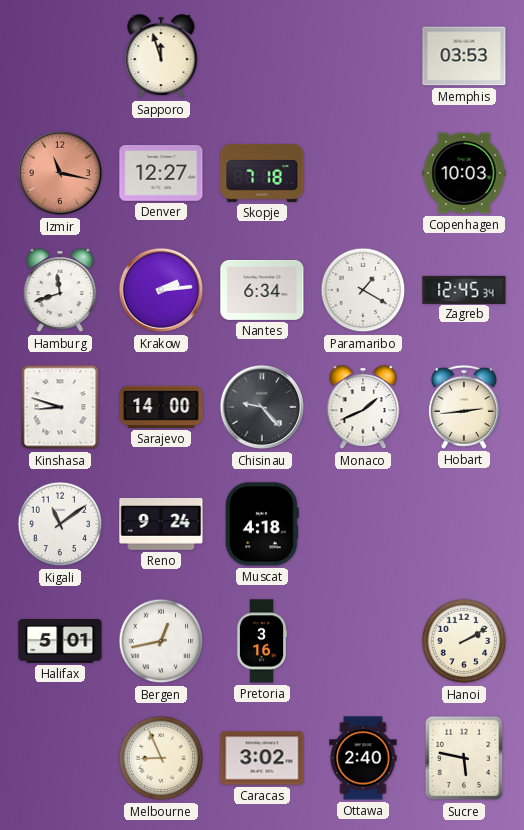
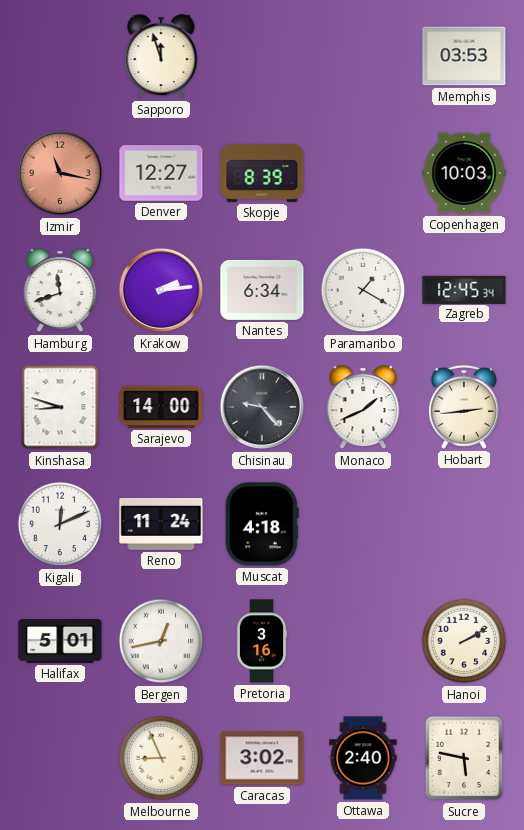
Skopje: 7:18 -> 8:39
Kigali: 11:09 -> 12:11
Reno: 9:24 -> 11:24
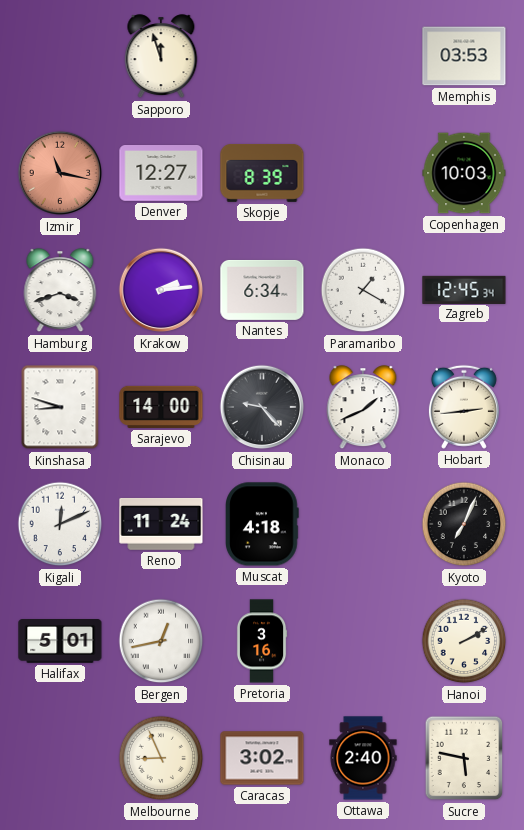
Hamburg: 11:42 -> 3:42
Kyoto: none -> 7:04
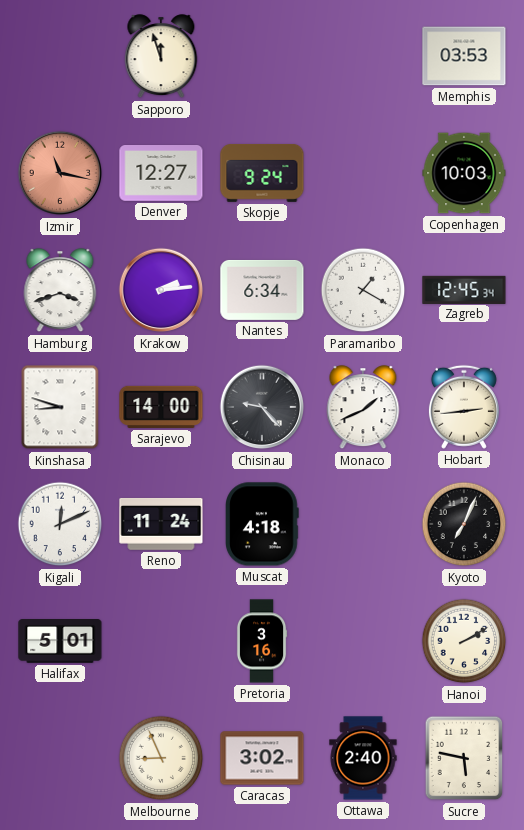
Skopje: 8:39 -> 9:24
Bergen: 12:43 -> none
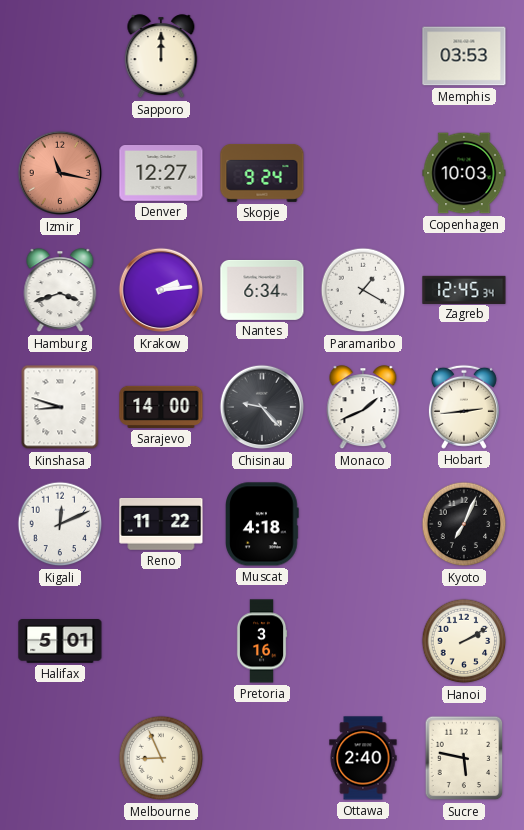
Sapporo: 11:57 -> 12:00
Reno: 11:24 -> 11:22
Caracas: 3:02 -> none
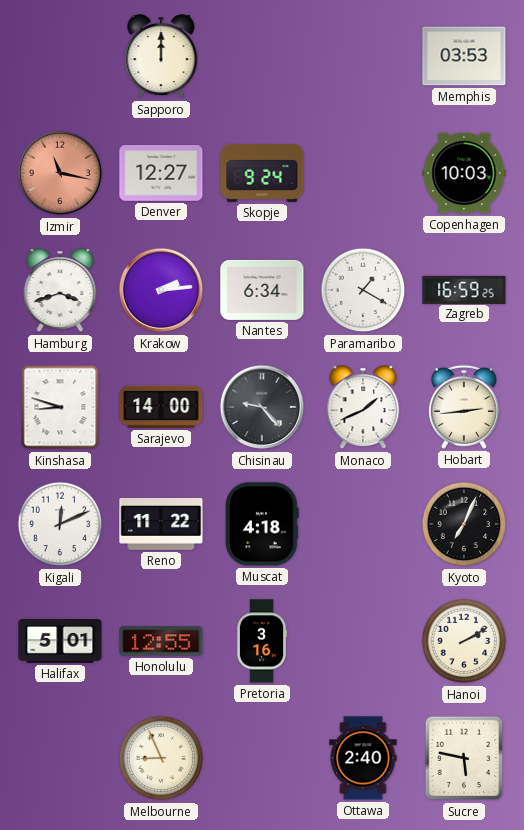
Zagreb: 12:45 -> 16:59
Honolulu: none -> 12:55
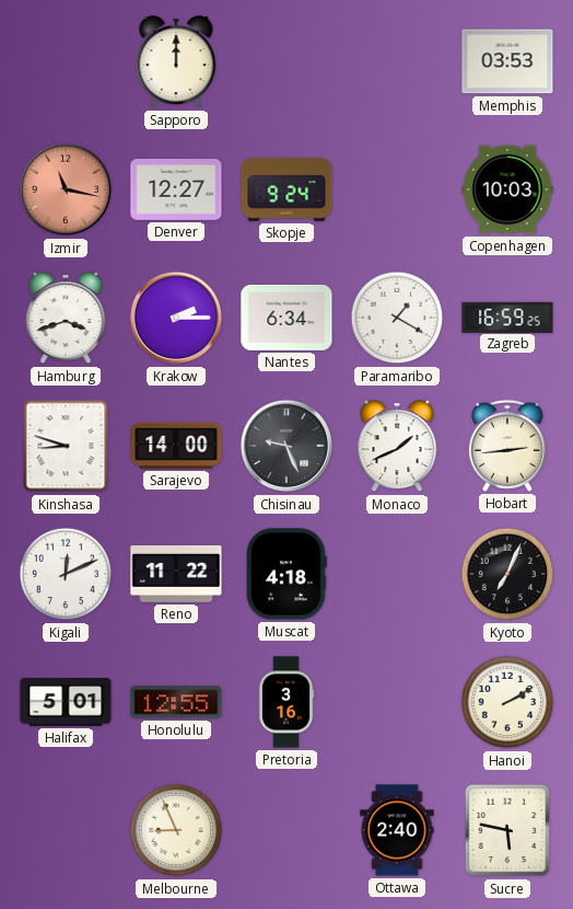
Krakow: 2:14 -> 2:15
Chisinau: 9:23 -> 9:26
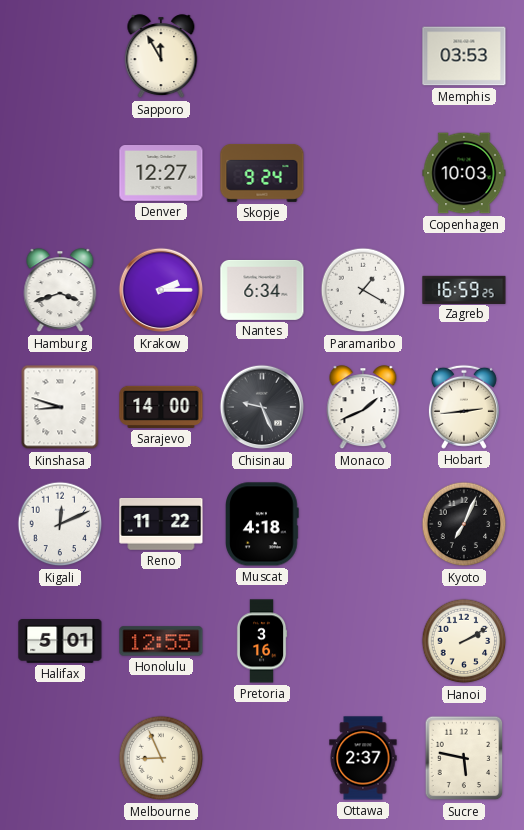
Sapporo: 12:00 -> 11:55
Izmir: 11:17 -> none
Ottawa: 2:40 -> 2:37
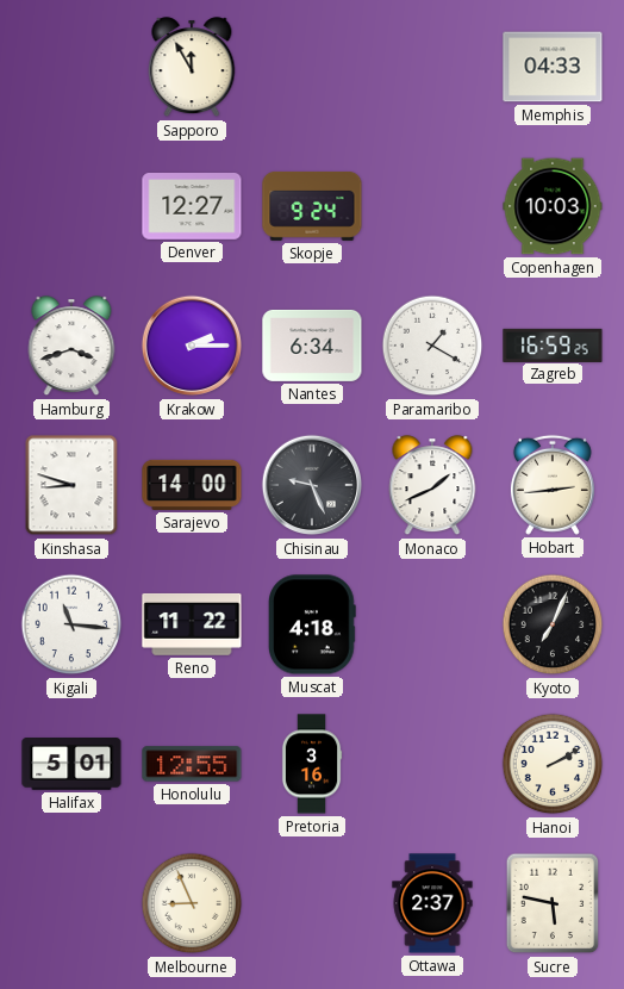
Memphis: 03:53 -> 04:33
Kigali: 12:11 -> 11:16
